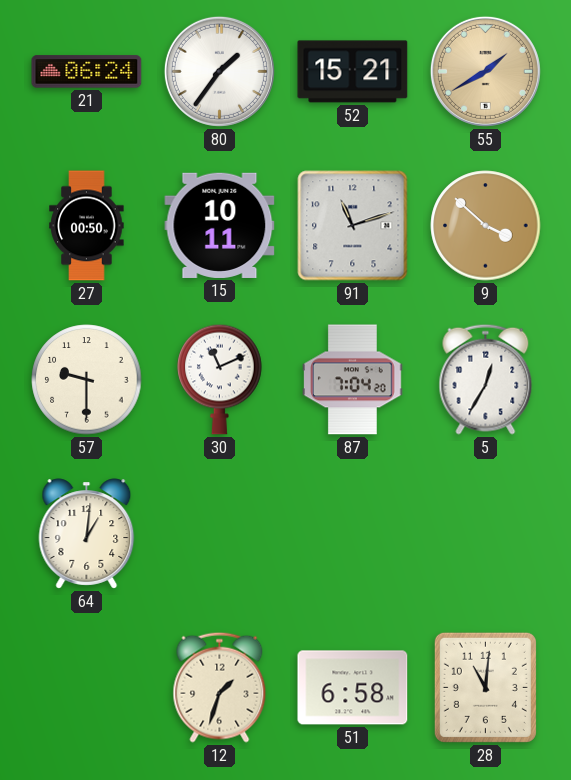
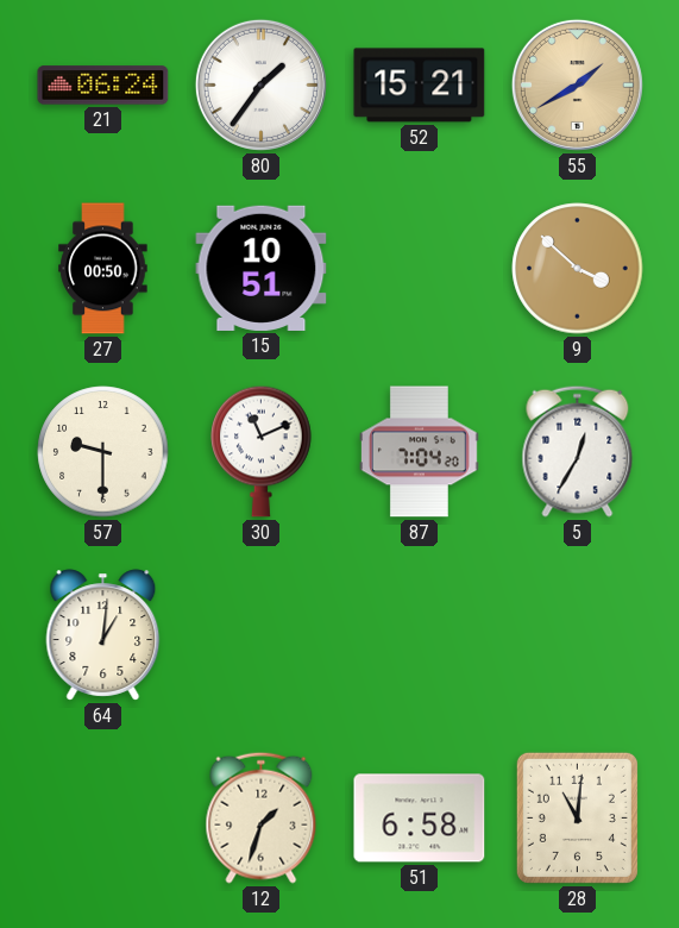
15: 10:11 -> 10:51
91: 11:12 -> none
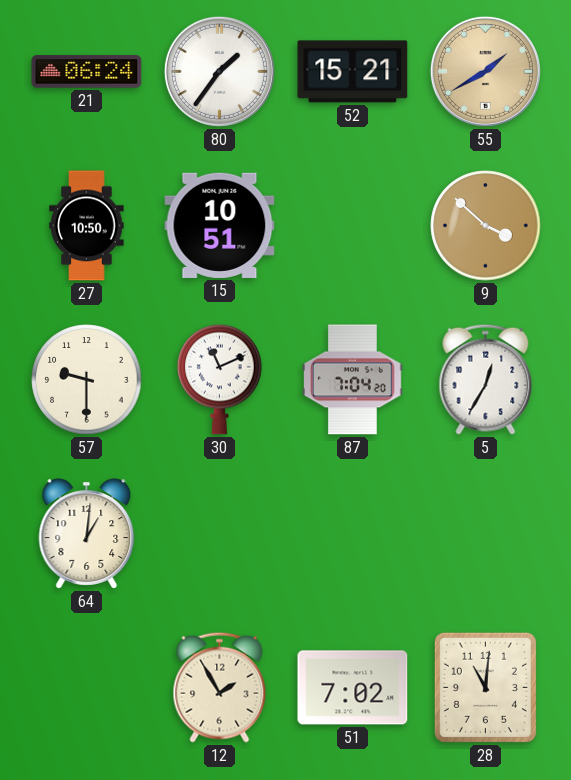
27: 00:50 -> 10:50
12: 1:33 -> 1:55
51: 6:58 -> 7:02
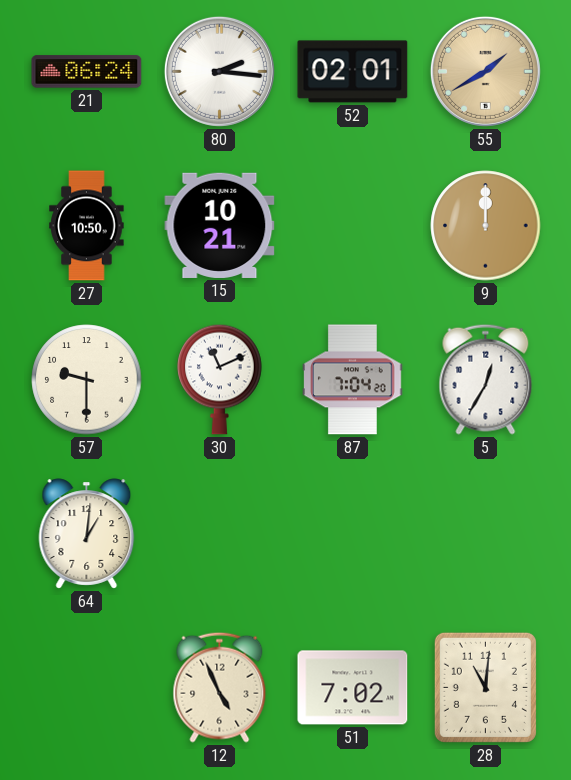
80: 1:36 -> 2:16
52: 15:21 -> 02:01
15: 10:51 -> 10:21
9: 3:52 -> 12:00
12: 1:55 -> 4:56
